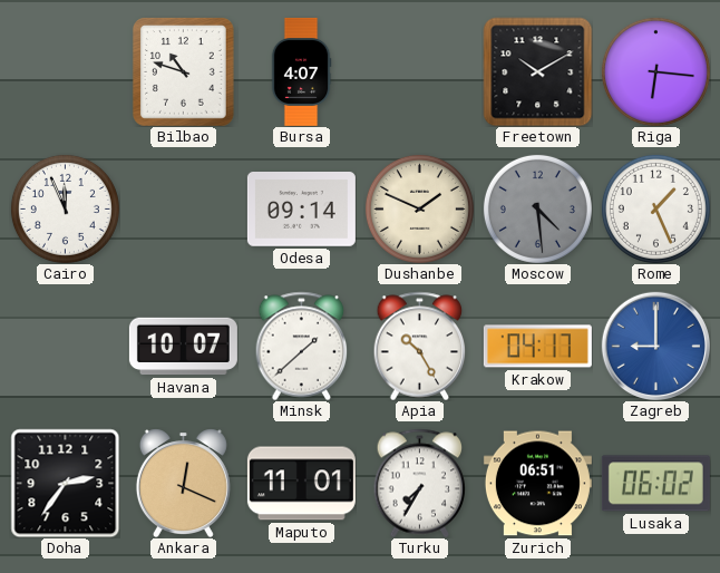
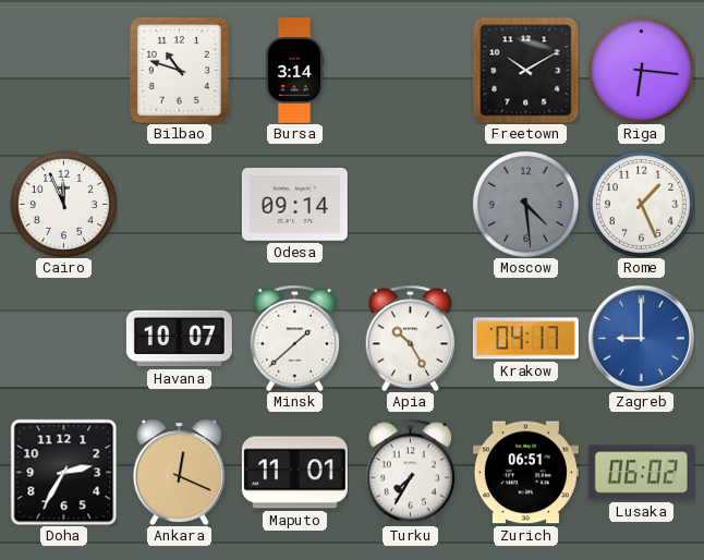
Bursa: 4:07 -> 3:14
Dushanbe: 1:49 -> none
Doha: 2:36 -> 2:35
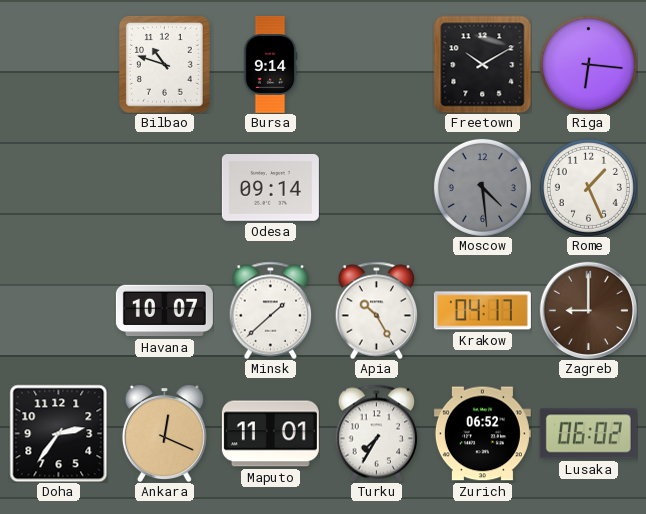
Bursa: 3:14 -> 9:14
Cairo: 11:56 -> none
Zagreb dial: blue -> brown
Doha: 2:35 -> 2:36
Zurich: 06:51 -> 06:52
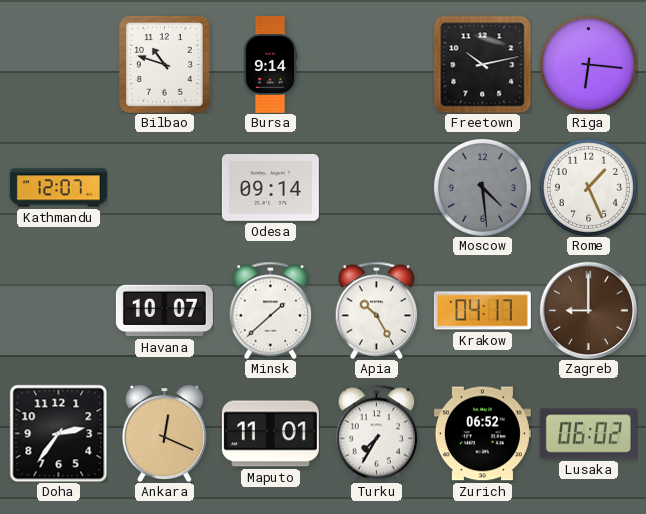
Freetown: 10:10 -> 10:13
Kathmandu: none -> 12:07
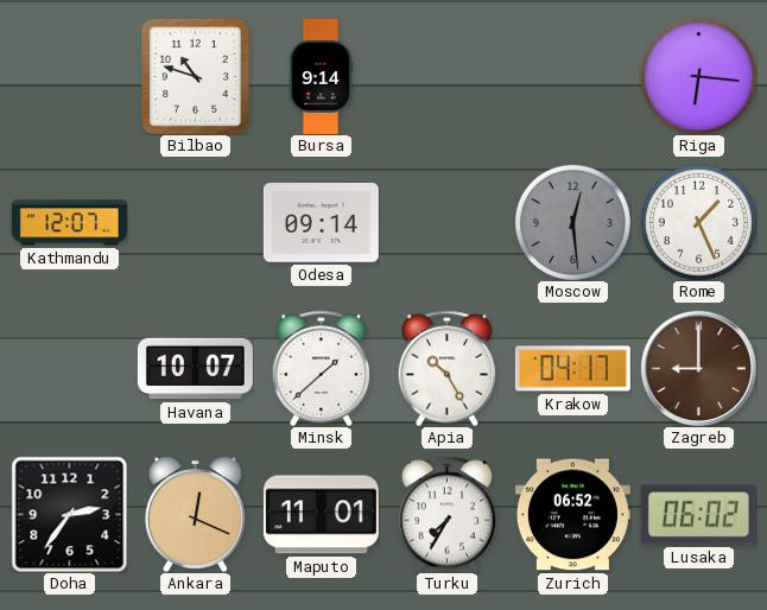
Freetown: 10:13 -> none
Moscow: 4:29 -> 12:29
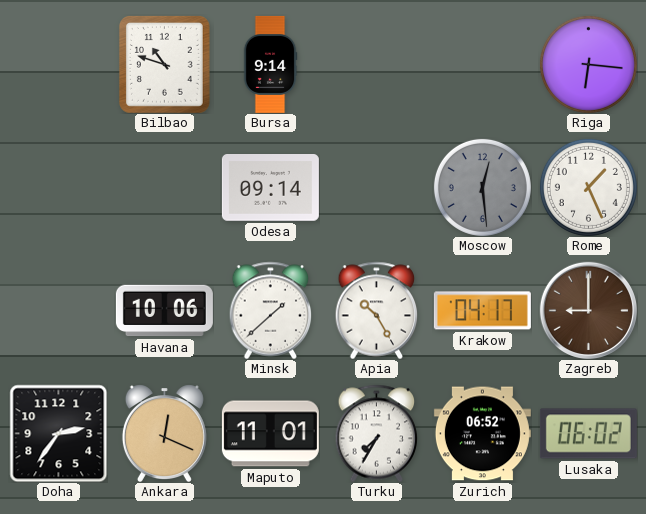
Kathmandu: 12:07 -> none
Havana: 10:07 -> 10:06
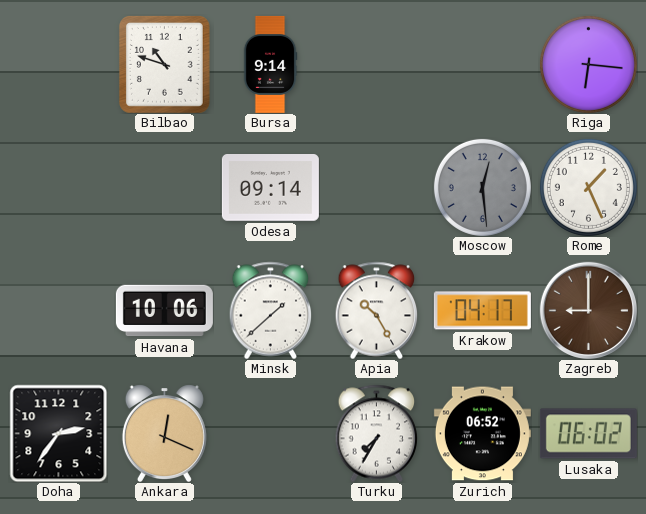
Maputo: 11:01 -> none
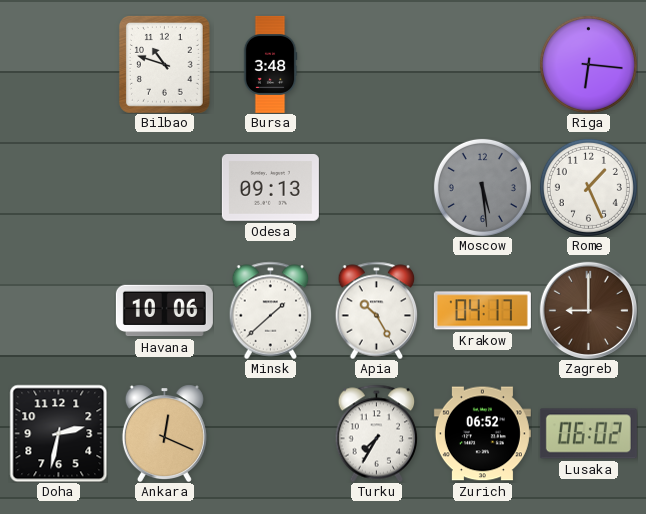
Bursa: 9:14 -> 3:48
Odesa: 09:14 -> 09:13
Moscow: 12:29 -> 5:29
Doha: 2:36 -> 2:32
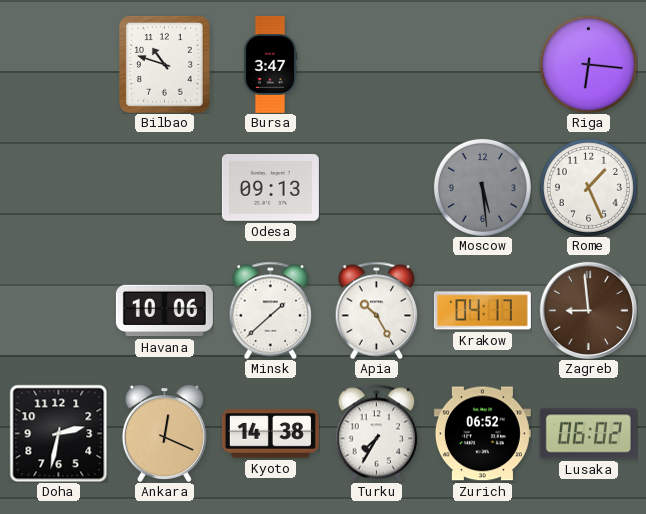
Bursa: 3:48 -> 3:47
Zagreb: 9:00 -> 8:59
Kyoto: none -> 14:38
